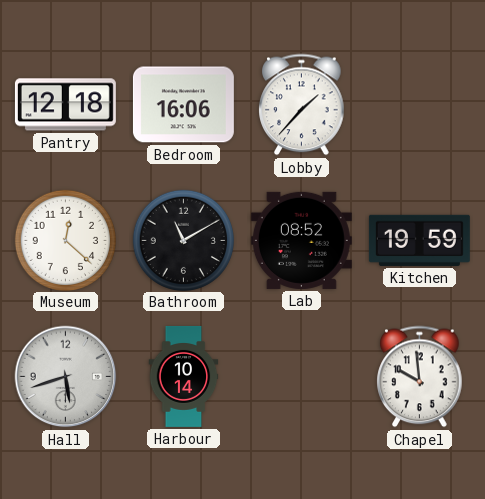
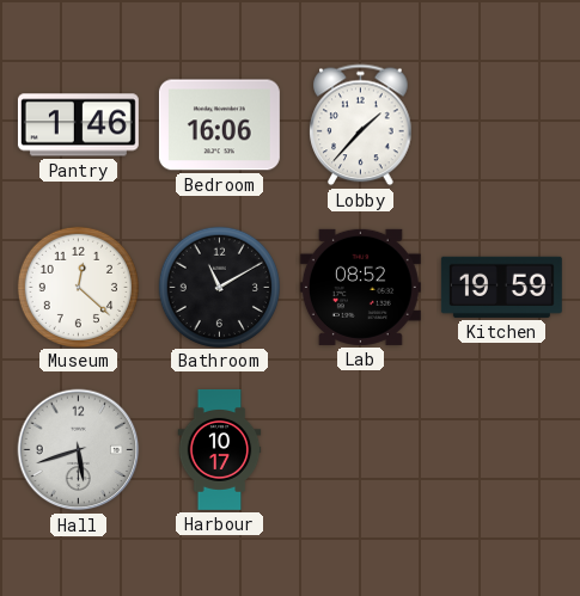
Pantry: 12:18 -> 1:46
Harbour: 10:14 -> 10:17
Chapel: 9:59 -> none
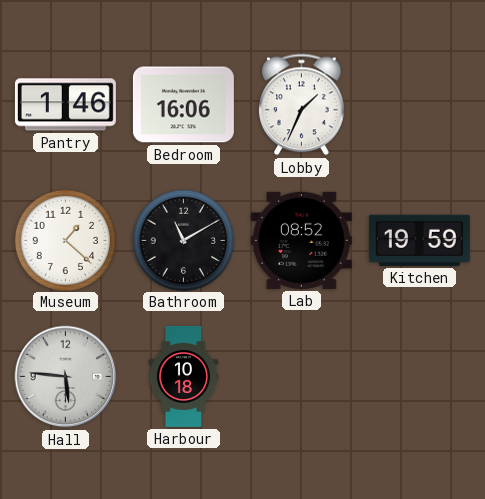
Lobby: 1:37 -> 1:34
Museum: 12:22 -> 1:22
Hall: 5:42 -> 5:46
Harbour: 10:17 -> 10:18
